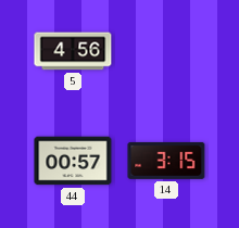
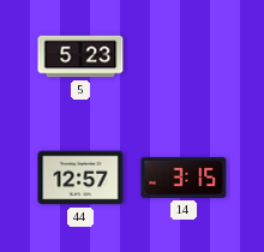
5: 4:56 -> 5:23
44: 00:57 -> 12:57
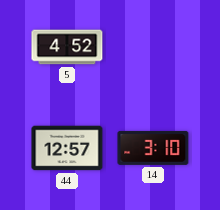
5: 5:23 -> 4:52
14: 3:15 -> 3:10
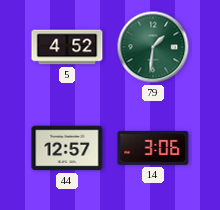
79: none -> 1:31
14: 3:10 -> 3:06
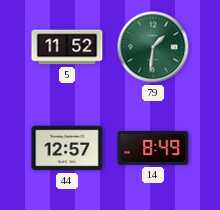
5: 4:52 -> 11:52
14: 3:06 -> 8:49
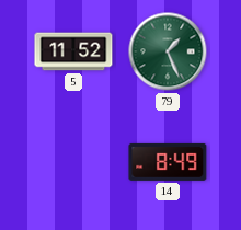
79: 1:31 -> 1:26
44: 12:57 -> none
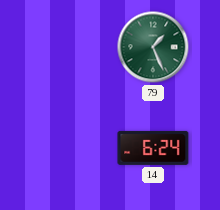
5: 11:52 -> none
14: 8:49 -> 6:24
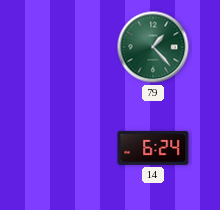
79: 1:26 -> 1:23
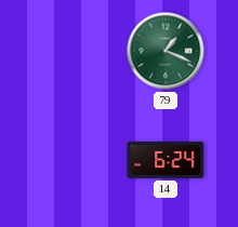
79: 1:23 -> 1:19
